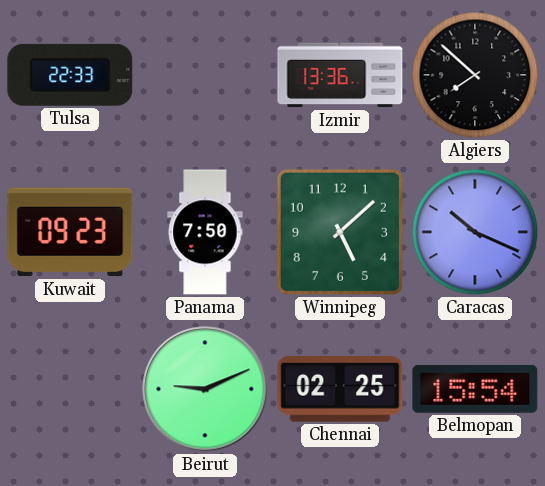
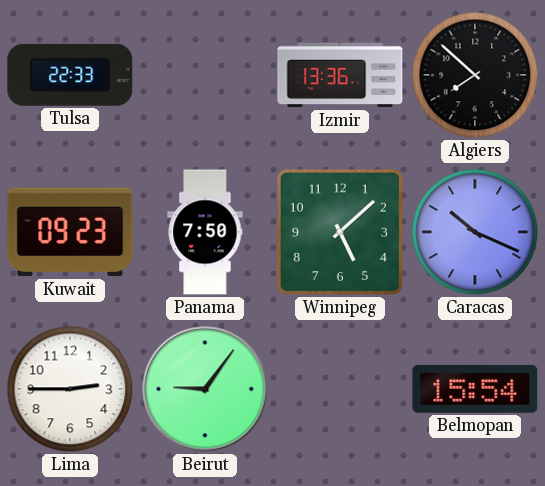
Lima: none -> 2:45
Beirut: 9:11 -> 9:06
Chennai: 02:25 -> none
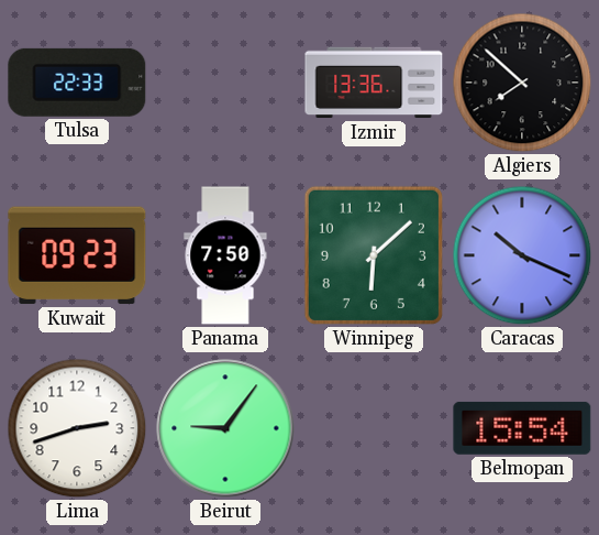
Winnipeg: 5:08 -> 6:08
Lima: 2:45 -> 2:42
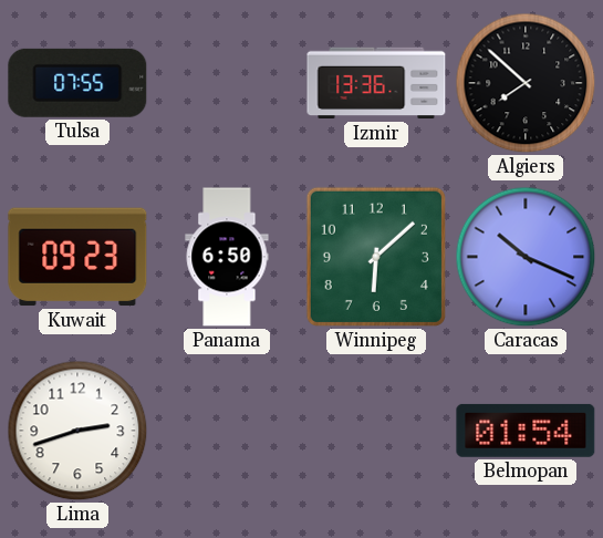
Tulsa: 22:33 -> 07:55
Panama: 7:50 -> 6:50
Beirut: 9:06 -> none
Belmopan: 15:54 -> 01:54
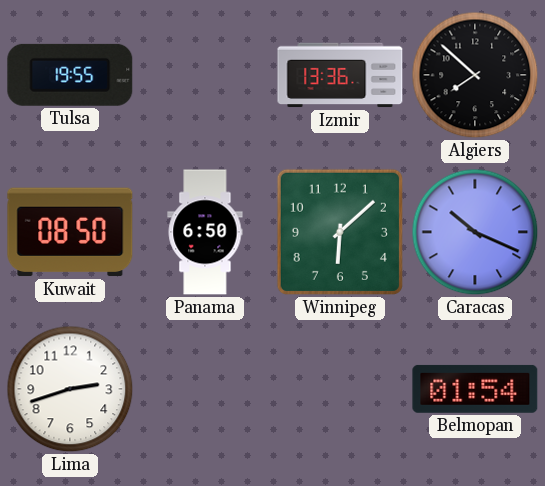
Tulsa: 07:55 -> 19:55
Kuwait: 09:23 -> 08:50
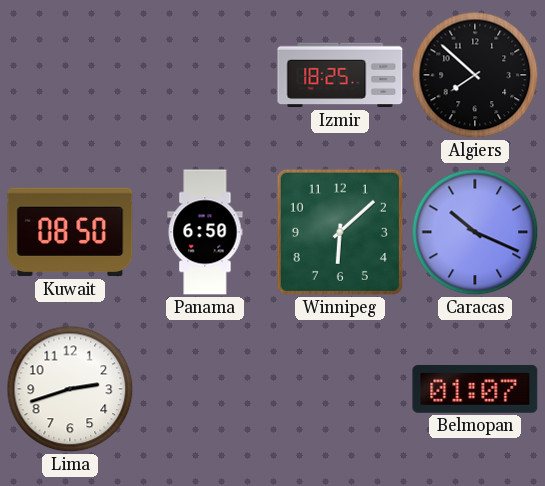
Tulsa: 19:55 -> none
Izmir: 13:36 -> 18:25
Belmopan: 01:54 -> 01:07
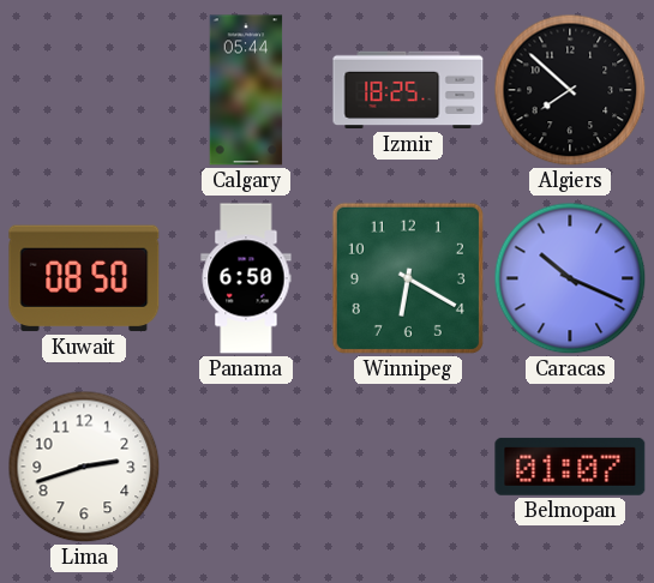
Calgary: none -> 05:44
Winnipeg: 6:08 -> 6:20
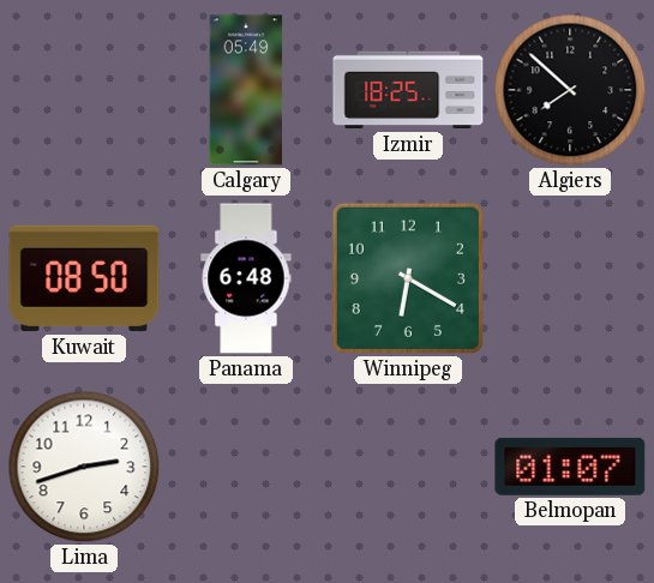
Calgary: 05:44 -> 05:49
Panama: 6:50 -> 6:48
Caracas: 10:19 -> none
